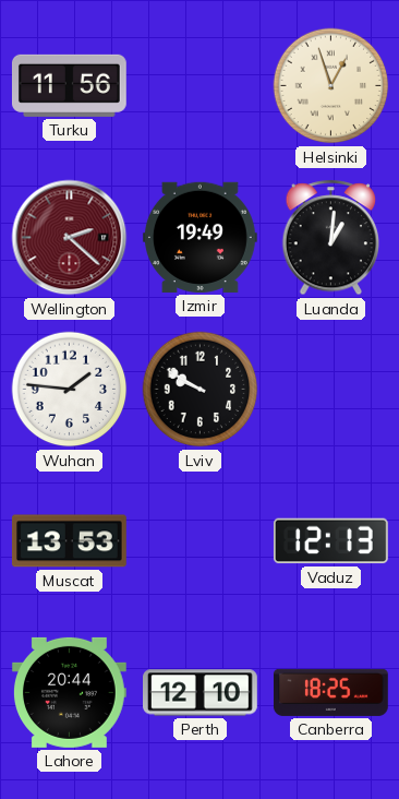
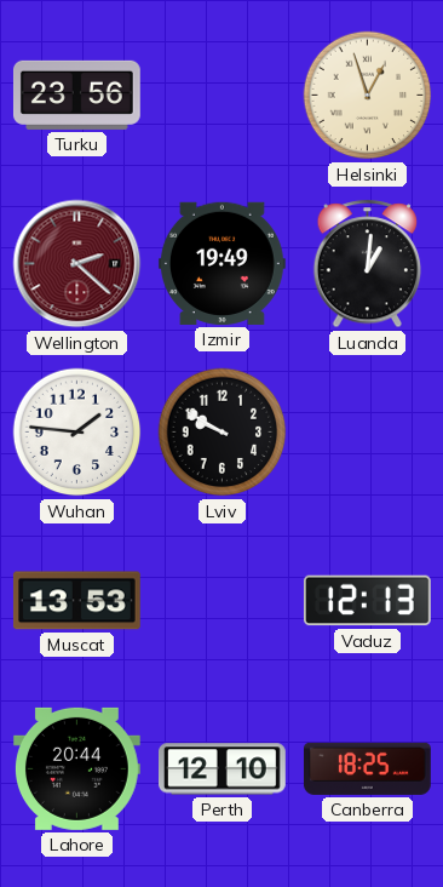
Turku: 11:56 -> 23:56
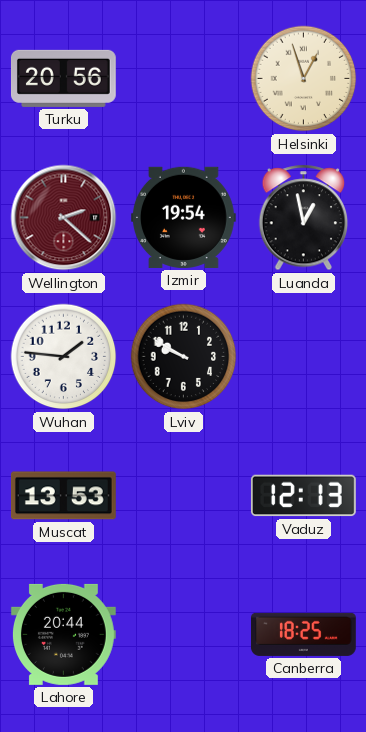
Turku: 23:56 -> 20:56
Izmir: 19:49 -> 19:54
Luanda: 1:01 -> 12:58
Perth: 12:10 -> none
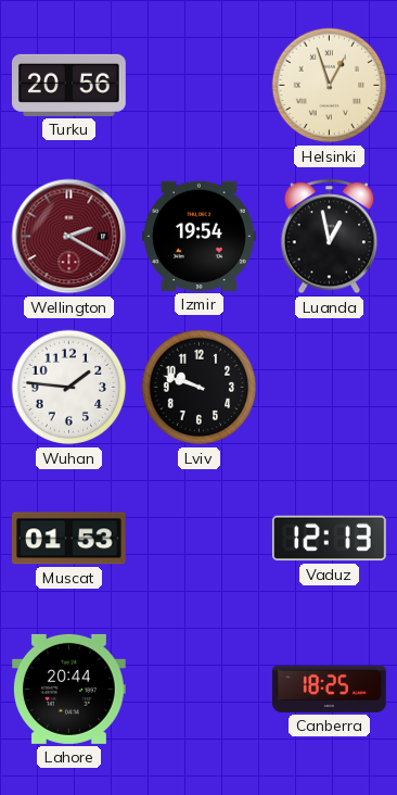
Wellington: 2:22 -> 2:20
Lviv: 9:50 -> 9:48
Muscat: 13:53 -> 01:53
